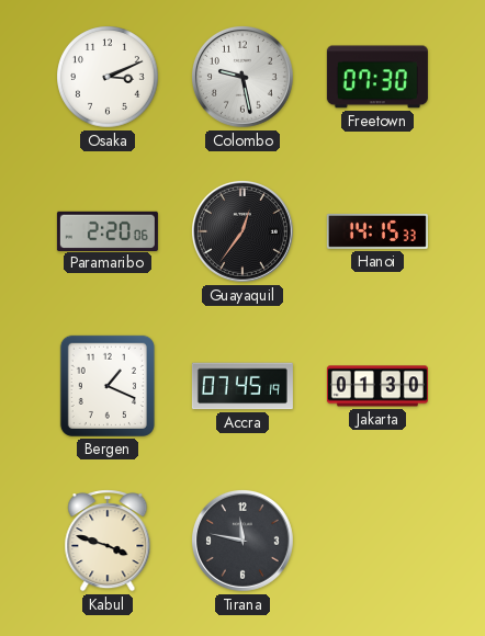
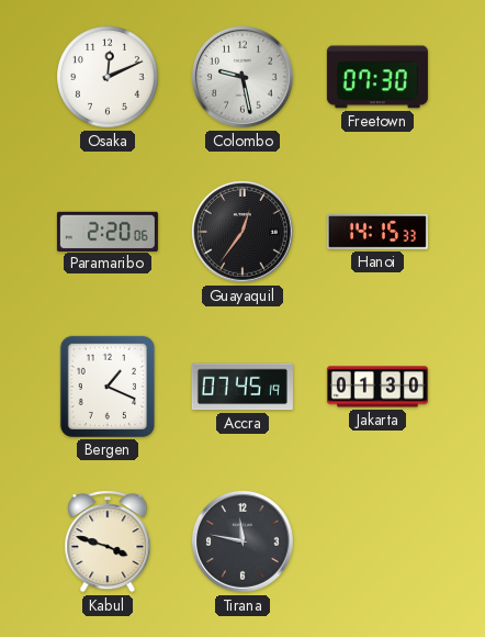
Osaka: 3:11 -> 12:11
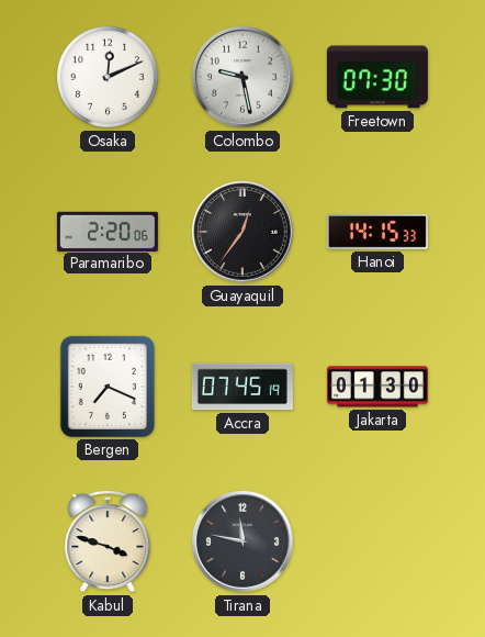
Bergen: 1:19 -> 7:19
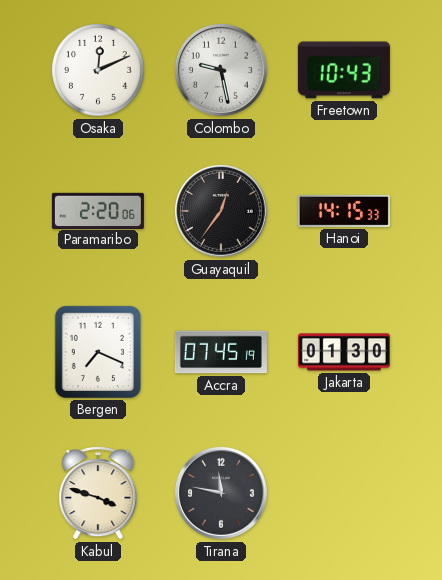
Freetown: 07:30 -> 10:43
